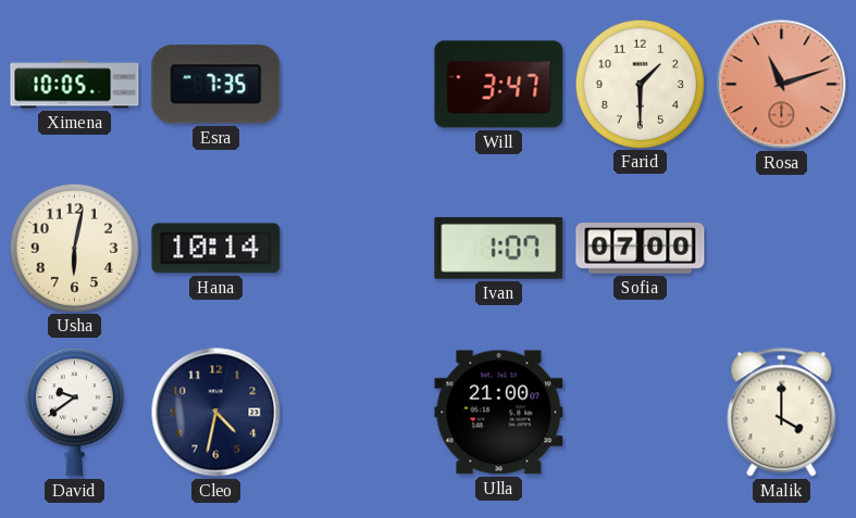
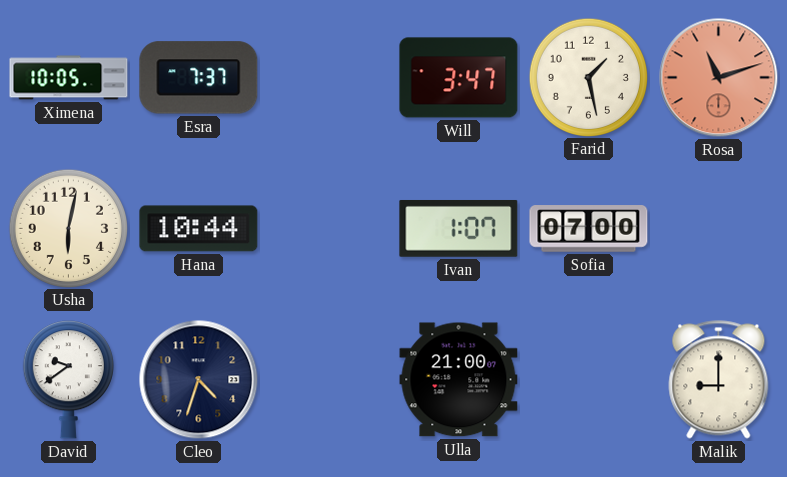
Esra: 7:35 -> 7:37
Farid: 1:30 -> 1:28
Hana: 10:14 -> 10:44
Cleo: 4:32 -> 4:33
Malik: 4:00 -> 9:00
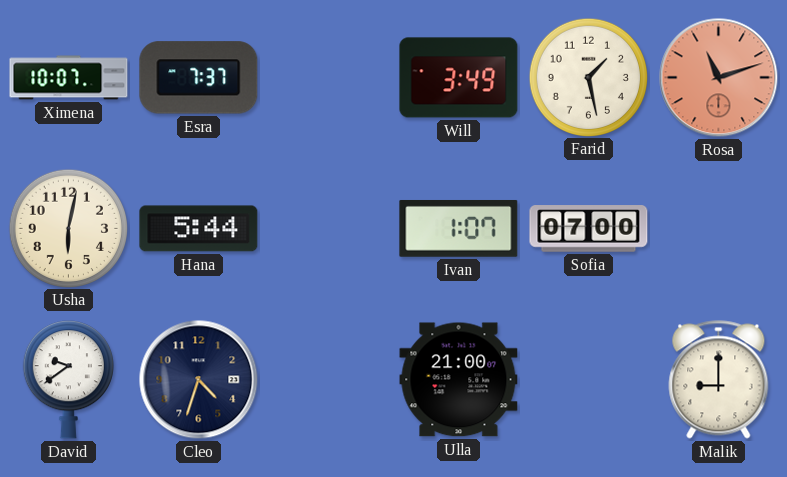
Ximena: 10:05 -> 10:07
Will: 3:47 -> 3:49
Hana: 10:44 -> 5:44
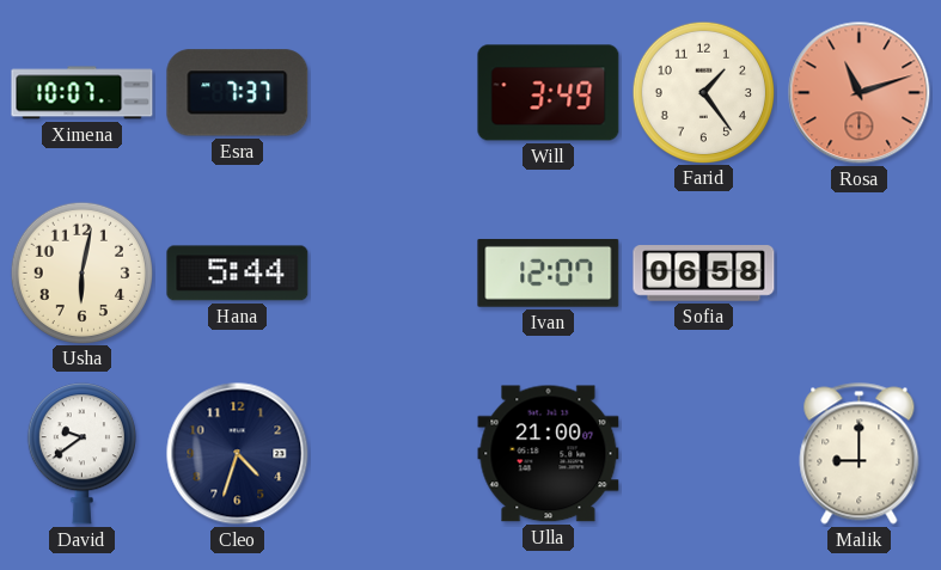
Farid: 1:28 -> 1:24
Ivan: 1:07 -> 12:07
Sofia: 07:00 -> 06:58
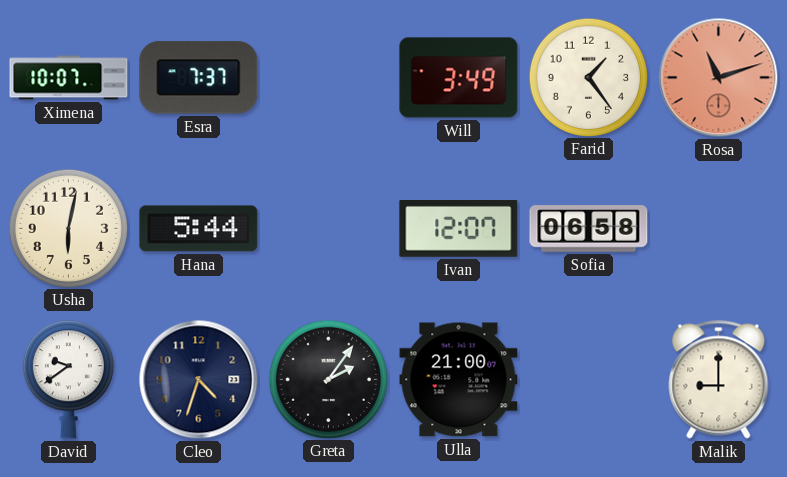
Greta: none -> 2:06
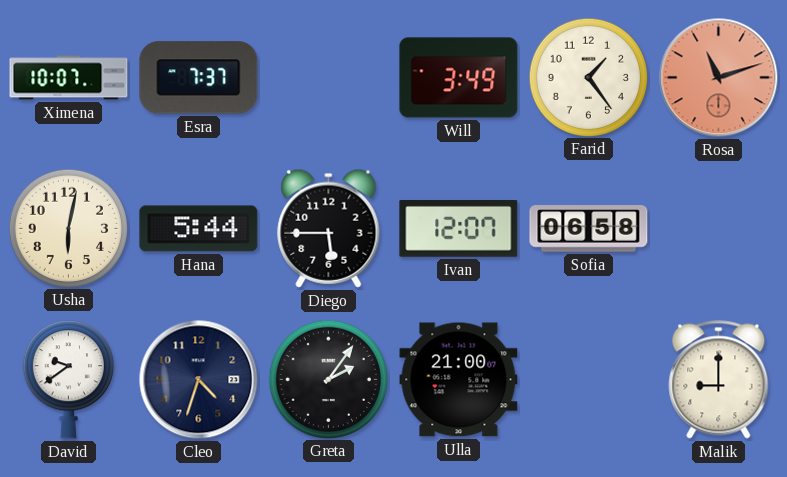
Diego: none -> 5:45
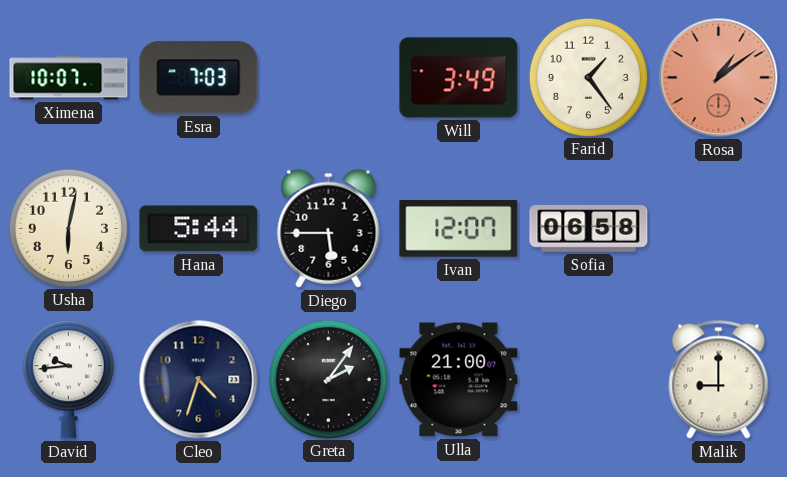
Esra: 7:37 -> 7:03
Rosa: 11:12 -> 1:09
David: 9:39 -> 9:44
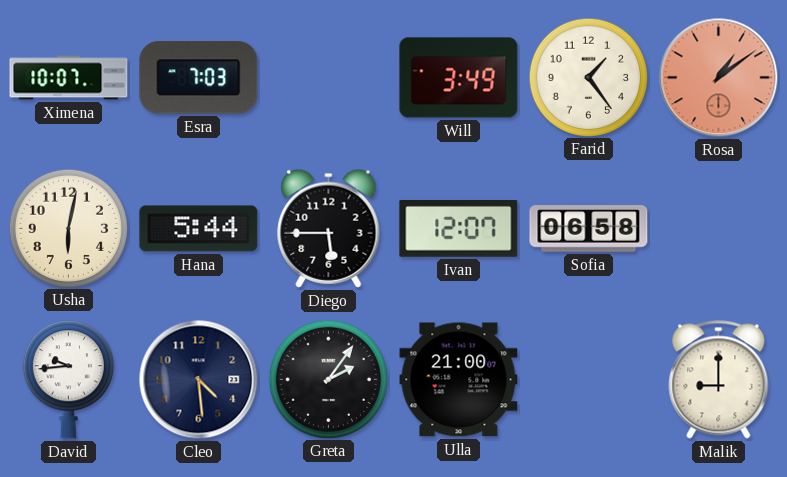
Cleo: 4:33 -> 4:29
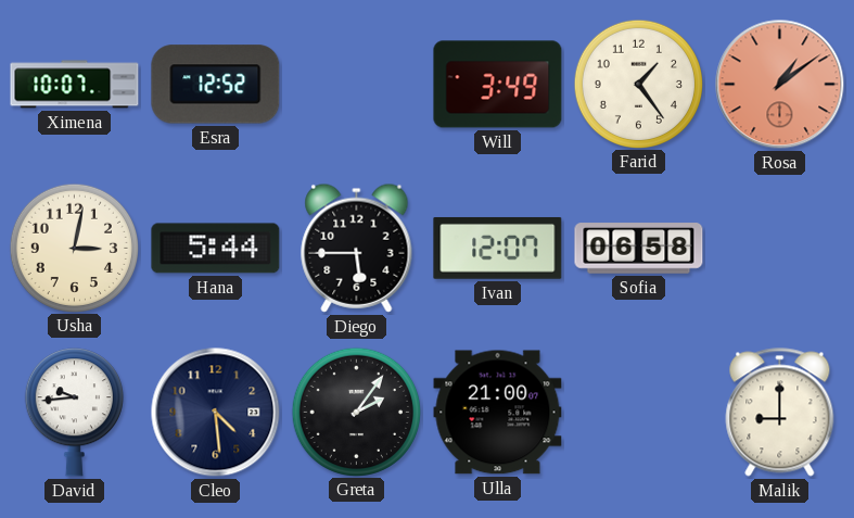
Esra: 7:03 -> 12:52
Usha: 6:02 -> 3:02
